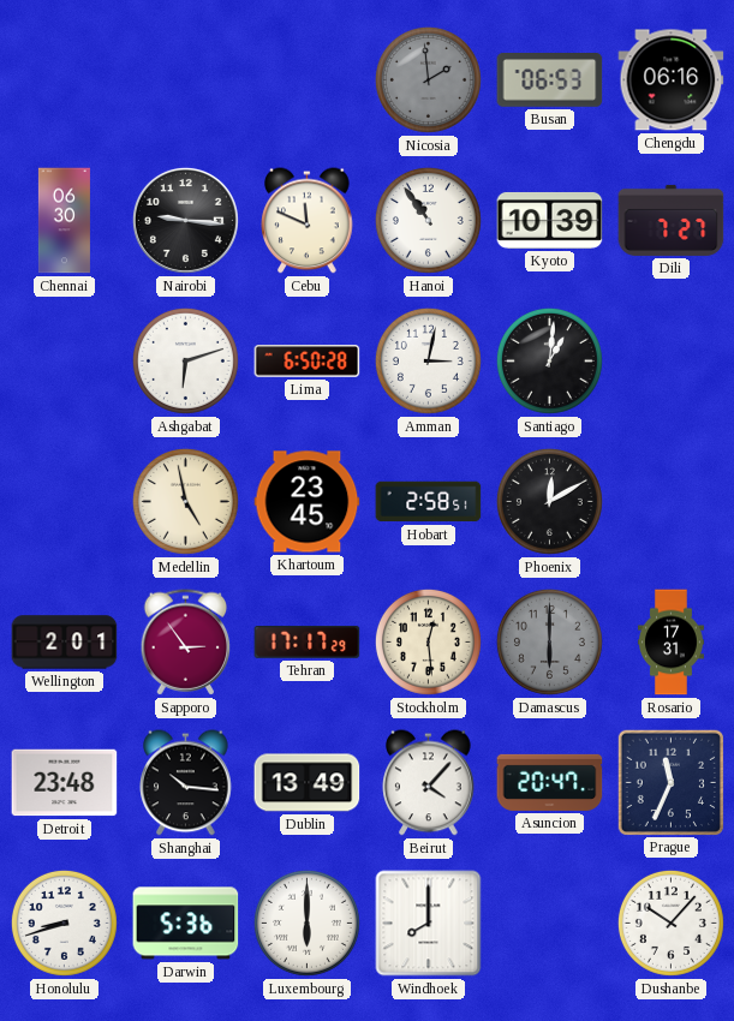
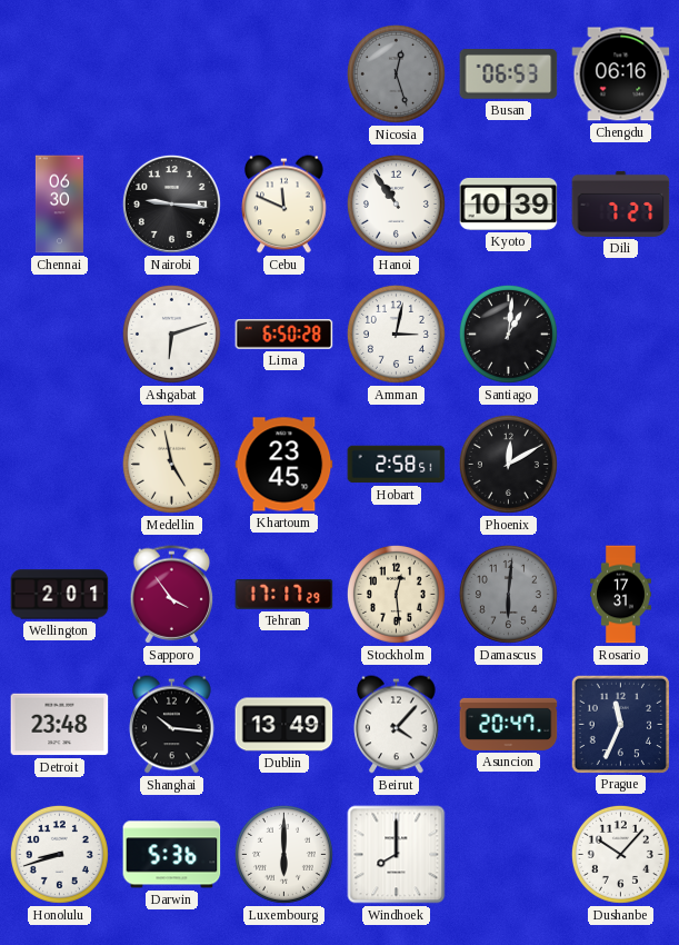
Nicosia: 1:59 -> 12:27
Sapporo: 2:54 -> 3:54
Damascus: 6:00 -> 6:01
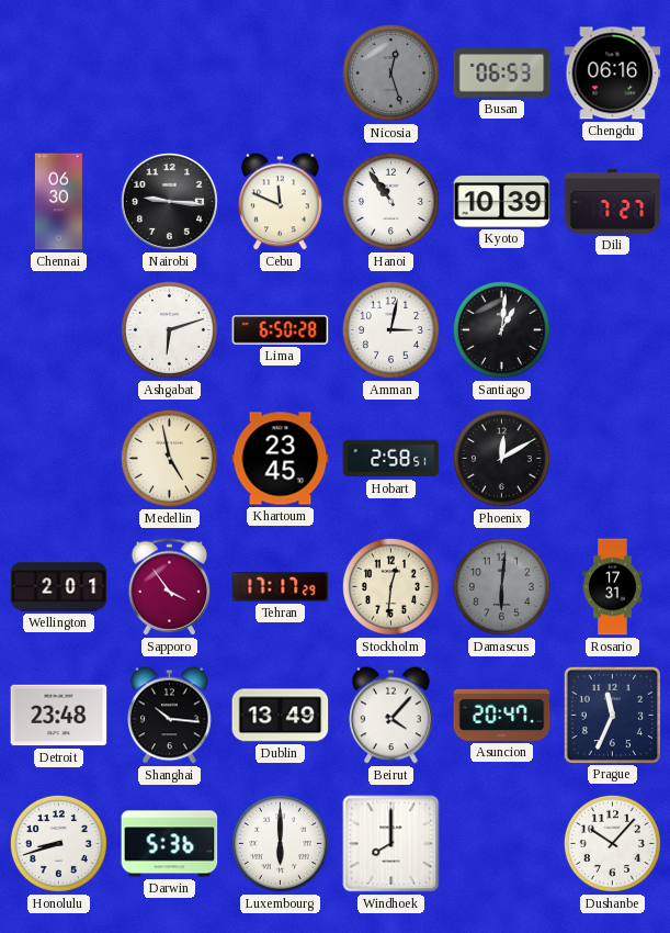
Stockholm: 12:29 -> 12:31
